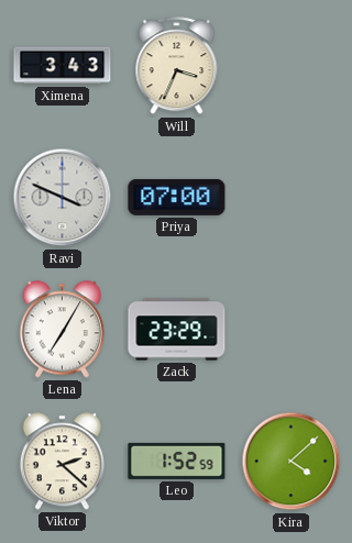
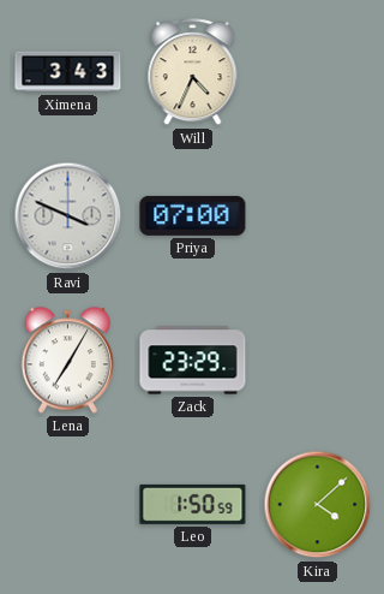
Will: 3:34 -> 4:34
Viktor: 2:22 -> none
Leo: 1:52 -> 1:50
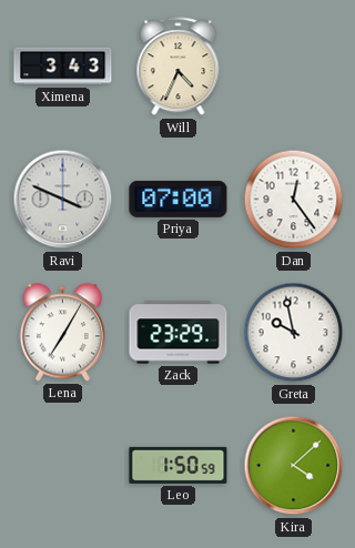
Dan: none -> 12:24
Greta: none -> 9:58
